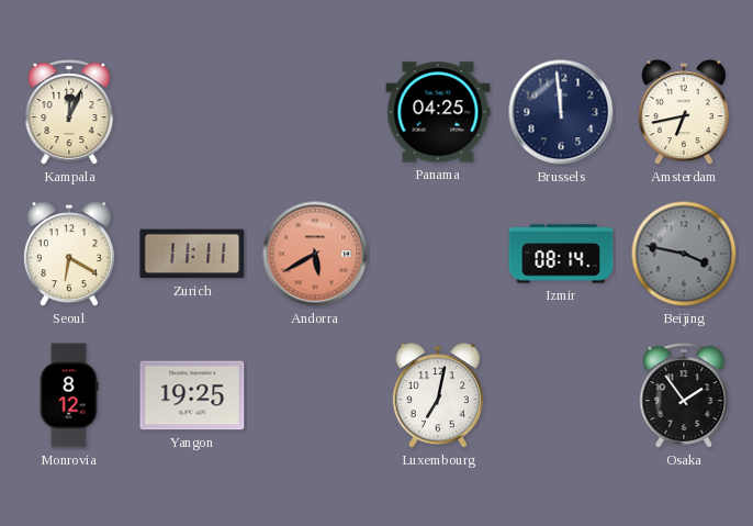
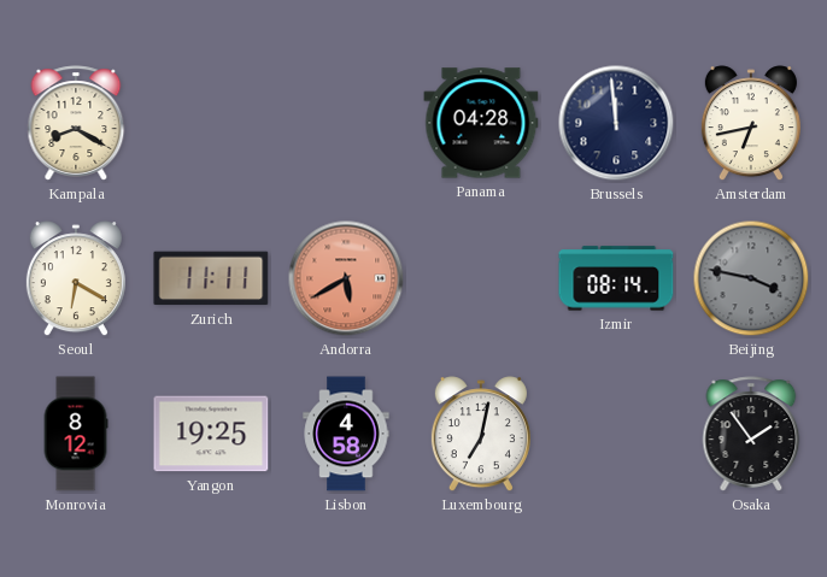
Kampala: 12:04 -> 8:20
Panama: 04:25 -> 04:28
Lisbon: none -> 4:58
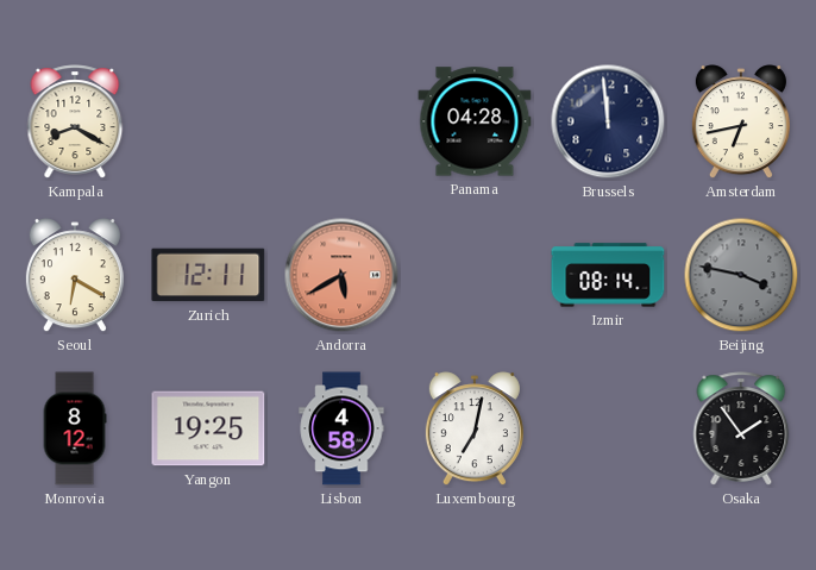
Zurich: 11:11 -> 12:11
